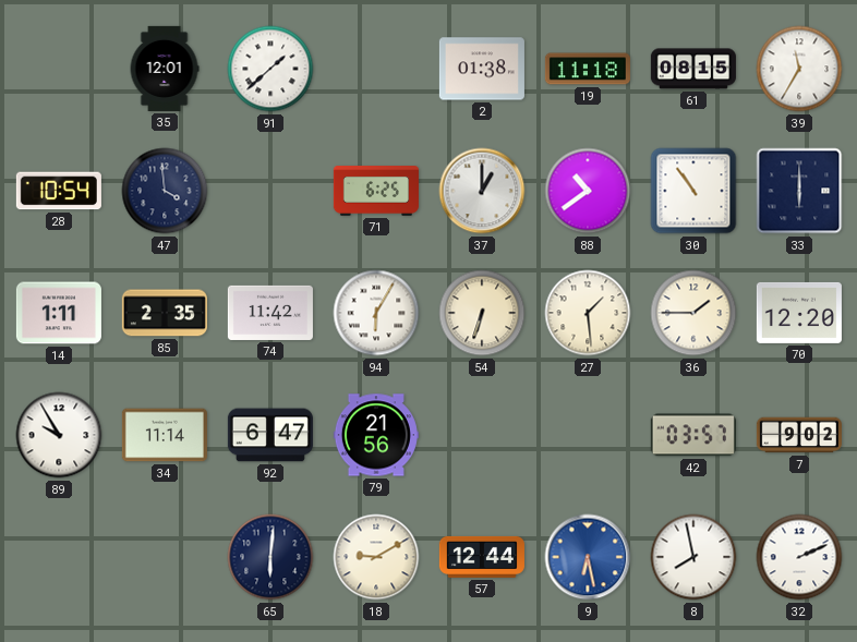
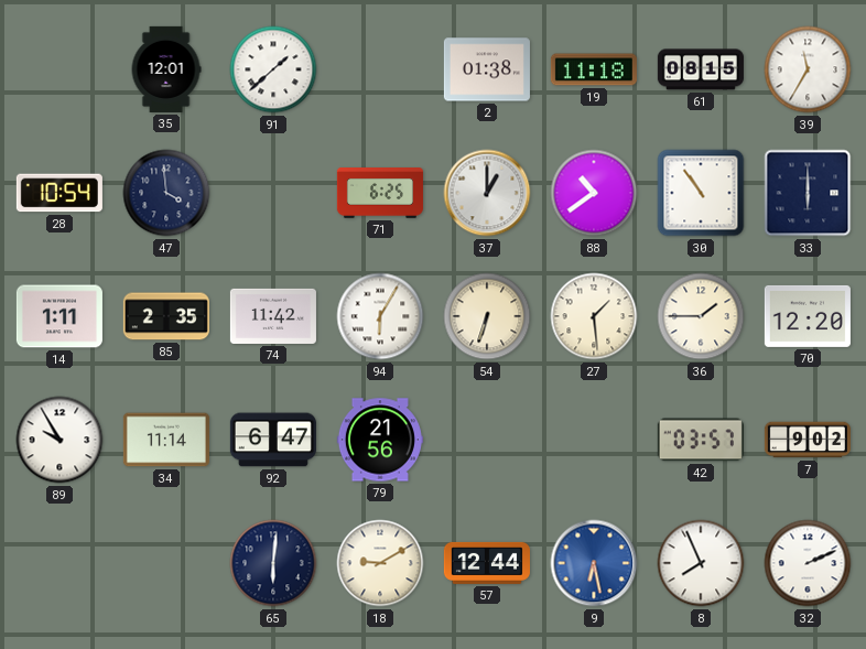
8: 7:58 -> 7:56
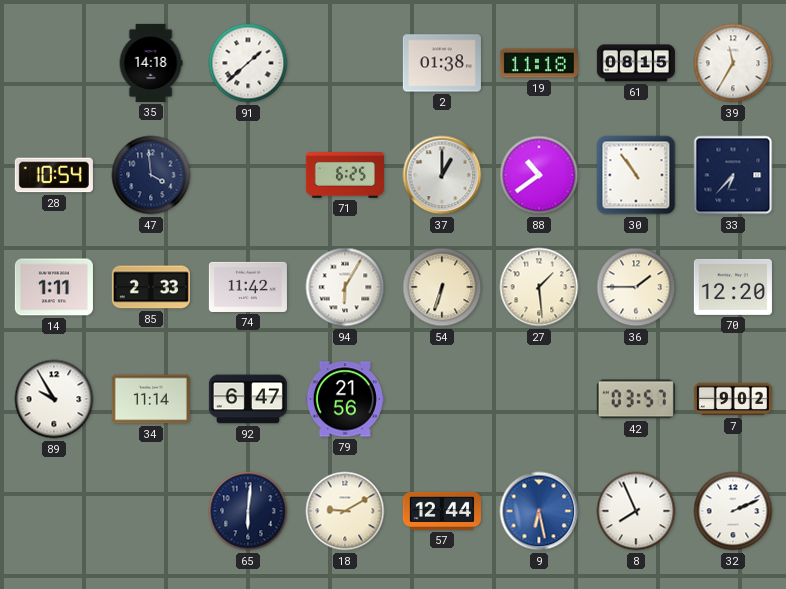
35: 12:01 -> 14:18
33: 6:00 -> 6:37
85: 2:35 -> 2:33
